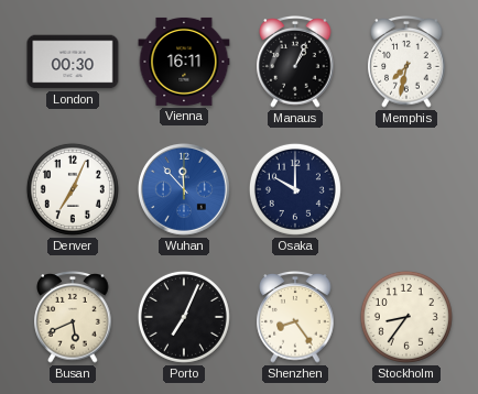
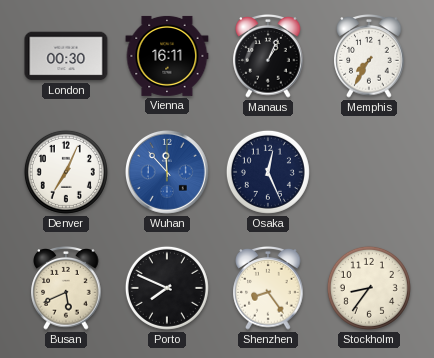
Memphis: 7:32 -> 7:35
Osaka: 10:00 -> 12:26
Porto: 7:04 -> 7:49
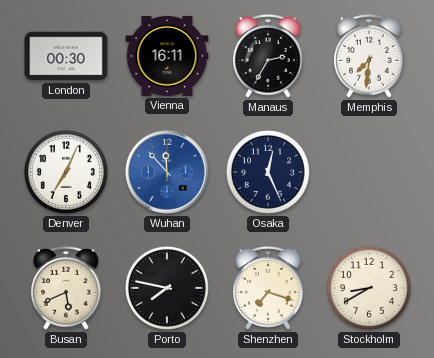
Manaus: 1:04 -> 2:35
Memphis: 7:35 -> 7:31
Porto: 7:49 -> 7:47
Shenzhen: 8:24 -> 7:18
Stockholm: 8:36 -> 8:40
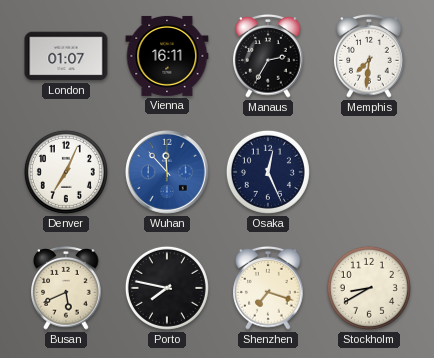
London: 00:30 -> 01:07
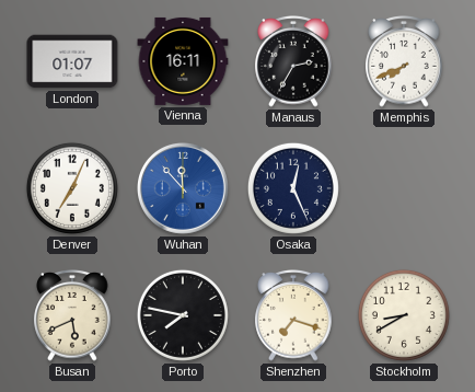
Memphis: 7:31 -> 7:41
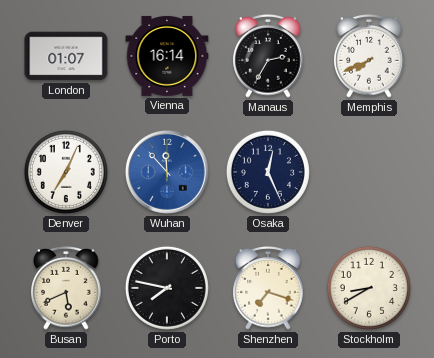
Vienna: 16:11 -> 16:14
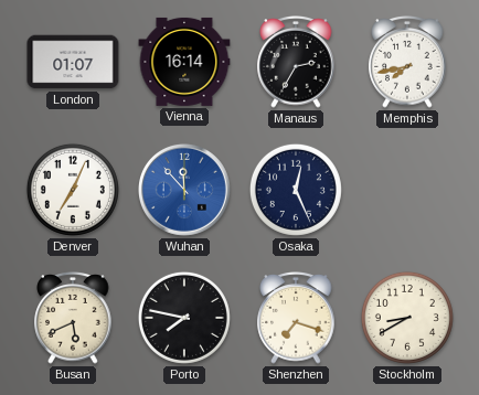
Memphis: 7:41 -> 7:43
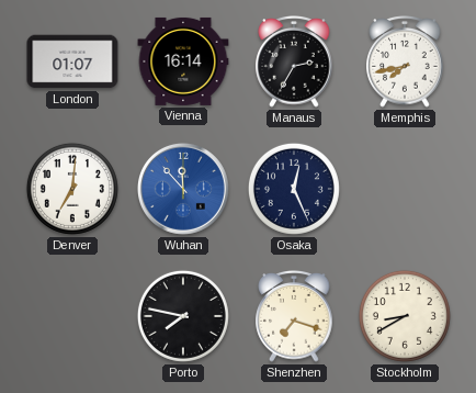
Denver: 7:04 -> 7:01
Busan: 5:41 -> none
